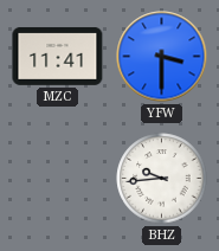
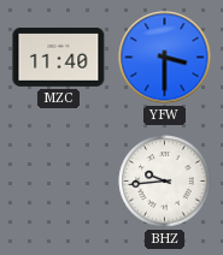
MZC: 11:41 -> 11:40
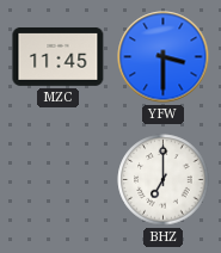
MZC: 11:40 -> 11:45
BHZ: 9:44 -> 7:00
